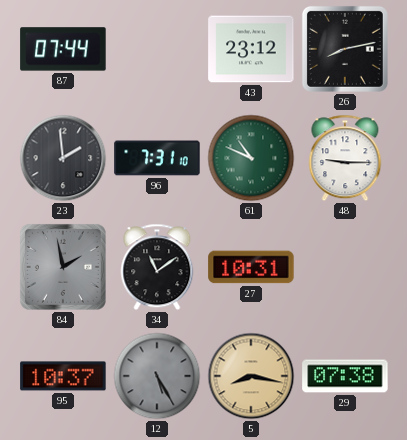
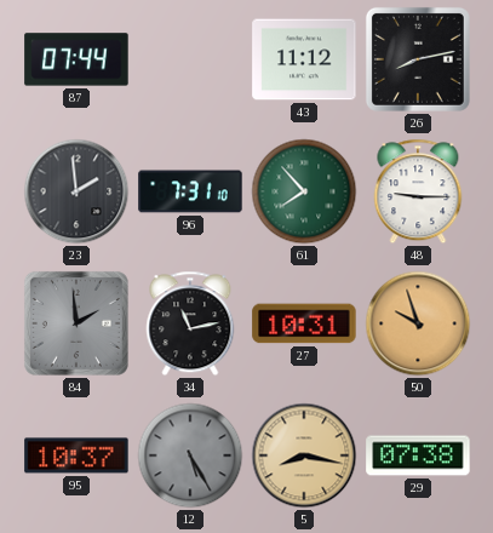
43: 23:12 -> 11:12
61: 10:49 -> 7:53
84: 1:58 -> 1:59
34: 11:09 -> 11:13
50: none -> 9:57
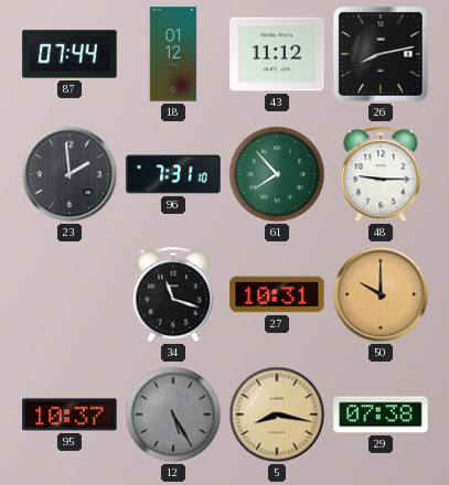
18: none -> 01:12
84: 1:59 -> none
34: 11:13 -> 11:18
50: 9:57 -> 10:00
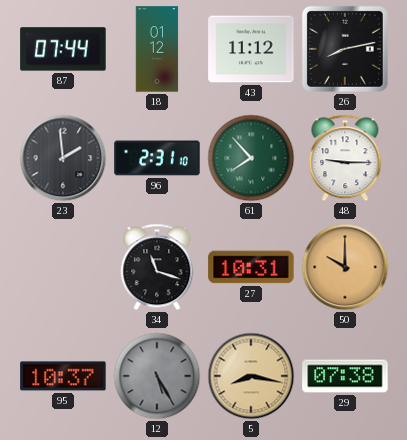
96: 7:31 -> 2:31
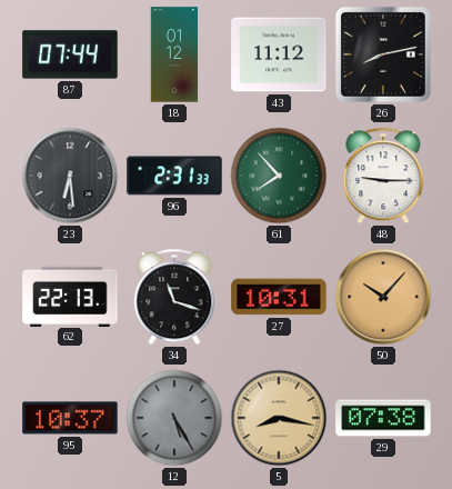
23: 1:59 -> 6:29
96: 2:31:10 -> 2:31:33
62: none -> 22:13
50: 10:00 -> 10:07
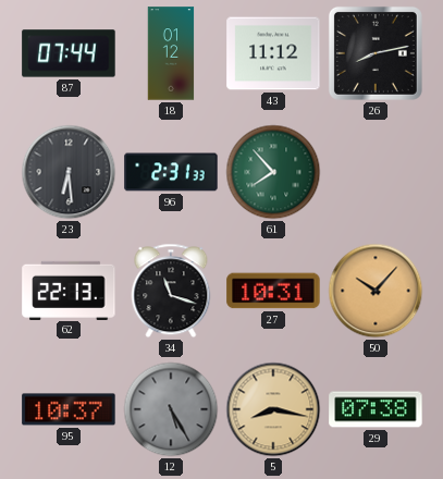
48: 9:15 -> none
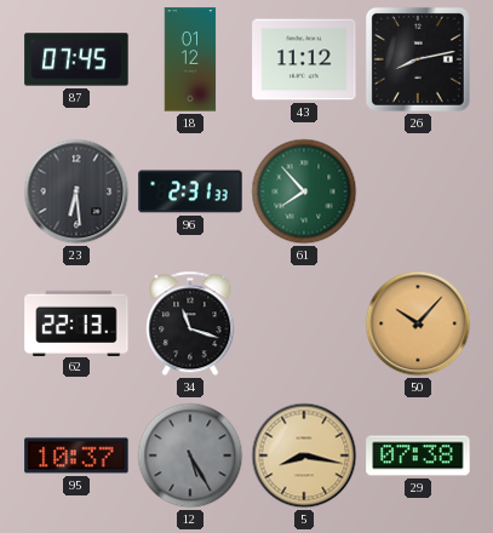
87: 07:44 -> 07:45
27: 10:31 -> none
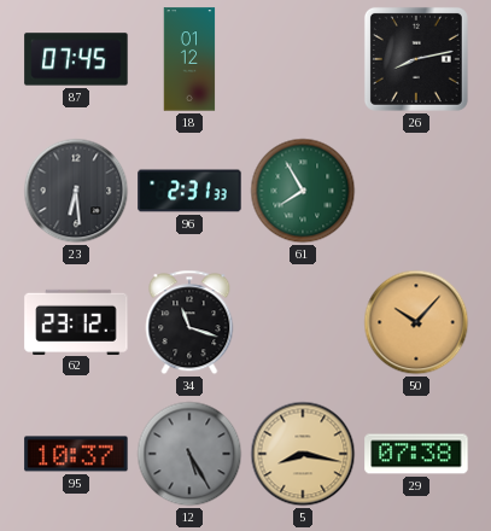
43: 11:12 -> none
61: 7:53 -> 7:55
62: 22:13 -> 23:12
